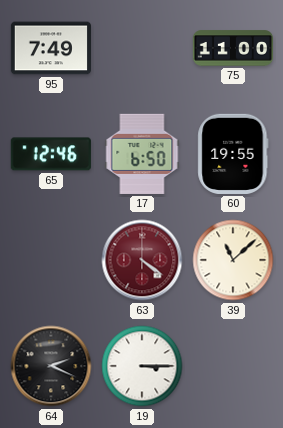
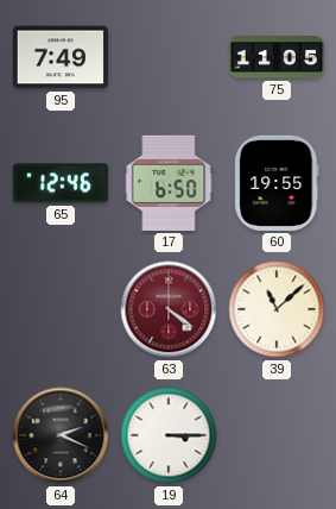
75: 11:00 -> 11:05
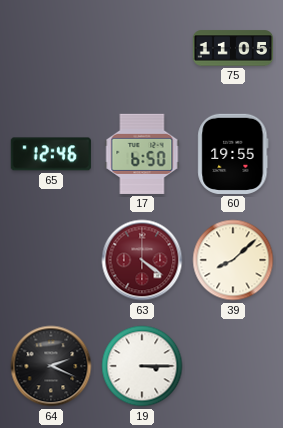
95: 7:49 -> none
39: 11:08 -> 8:08
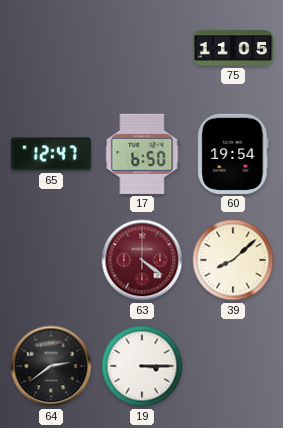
65: 12:46 -> 12:47
60: 19:55 -> 19:54
64: 2:19 -> 2:39
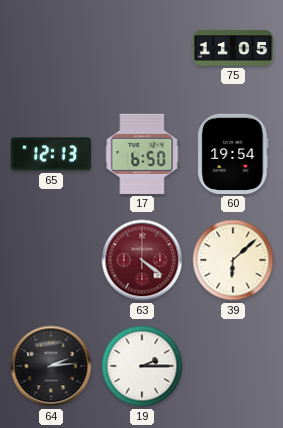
65: 12:47 -> 12:13
39: 8:08 -> 6:08
64: 2:39 -> 2:14
19: 3:15 -> 2:15
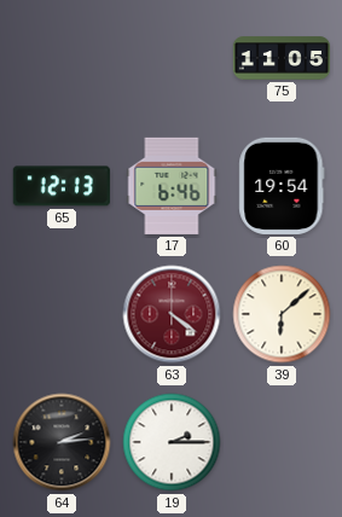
17: 6:50 -> 6:46
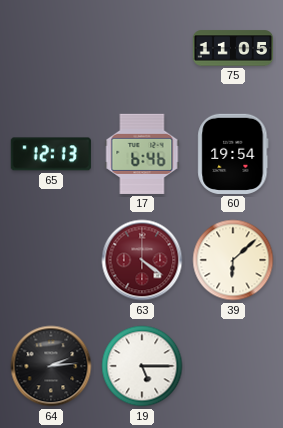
19: 2:15 -> 5:15
